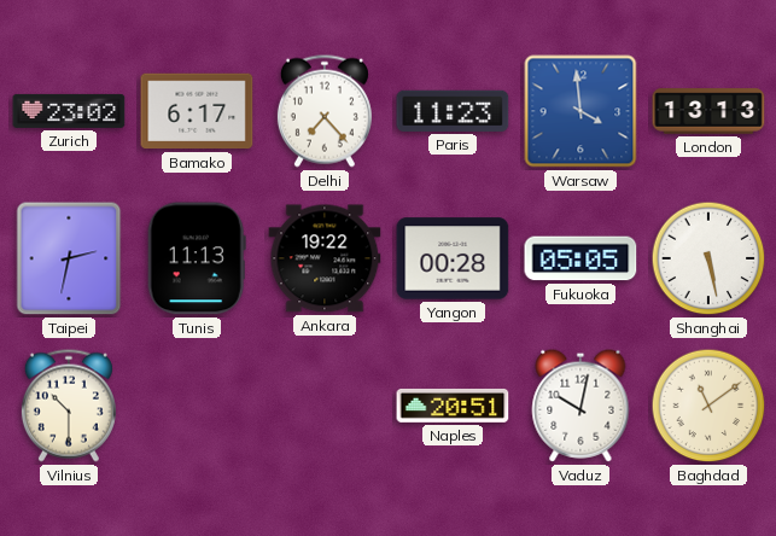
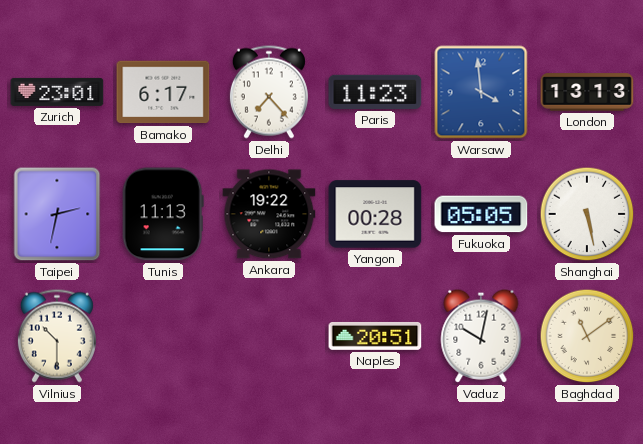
Zurich: 23:02 -> 23:01
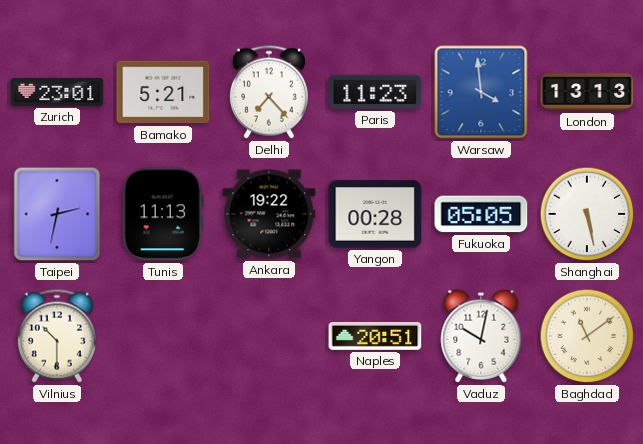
Bamako: 6:17 -> 5:21
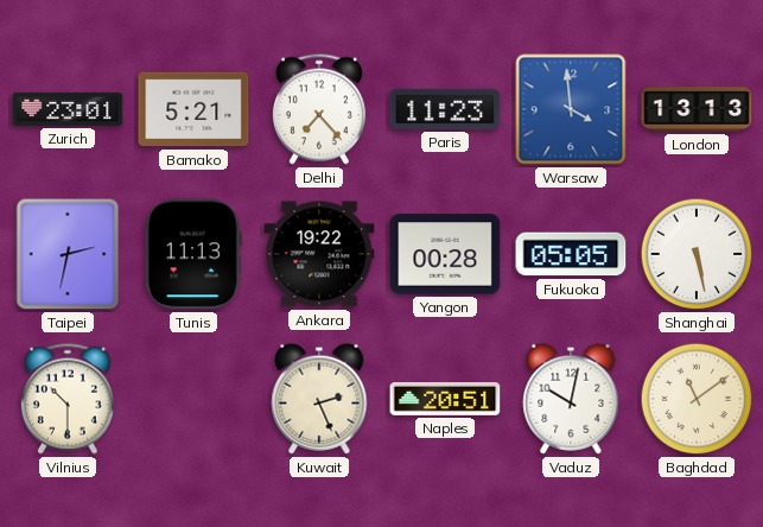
Kuwait: none -> 2:26
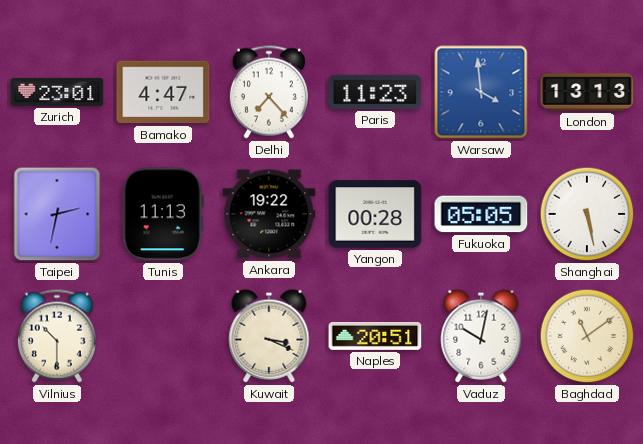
Bamako: 5:21 -> 4:47
Kuwait: 2:26 -> 3:19
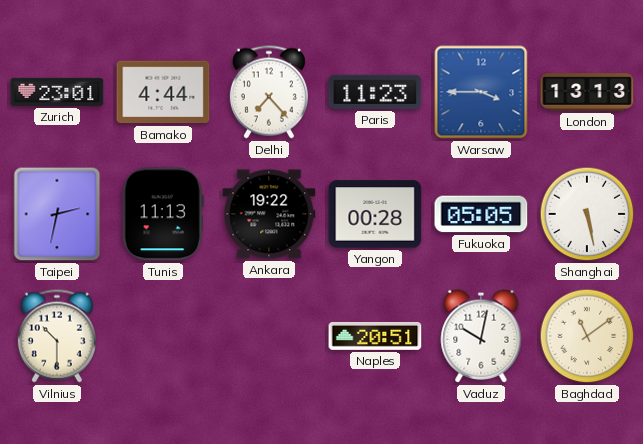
Bamako: 4:47 -> 4:44
Warsaw: 3:59 -> 3:45
Kuwait: 3:19 -> none
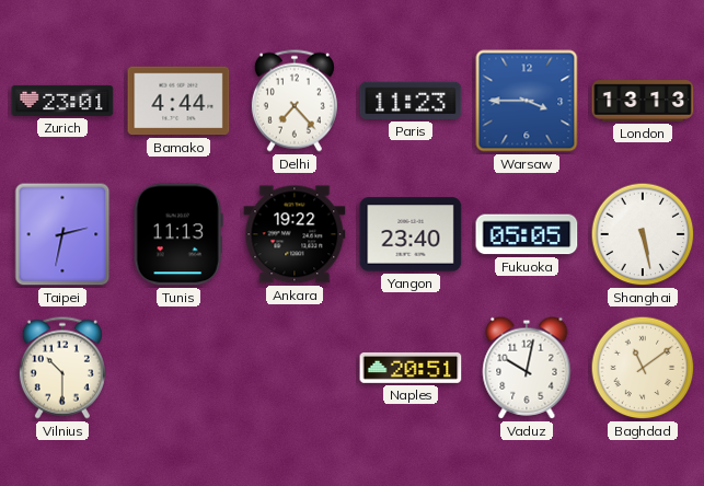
Yangon: 00:28 -> 23:40
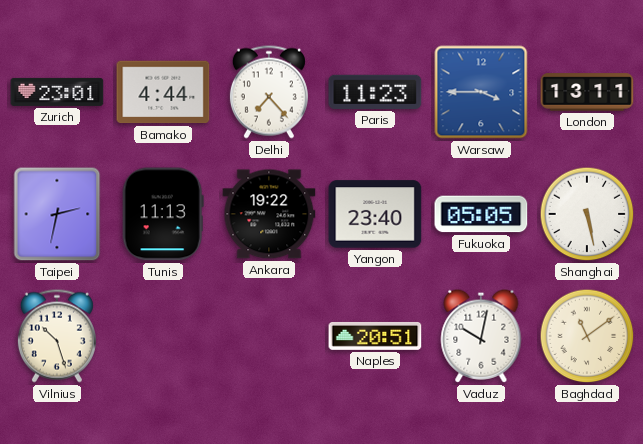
London: 13:13 -> 13:11
Vilnius: 10:30 -> 10:27
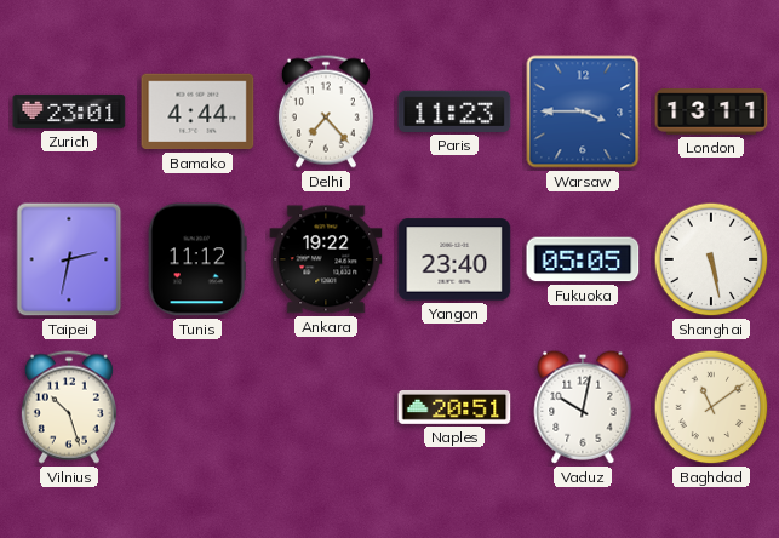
Tunis: 11:13 -> 11:12
